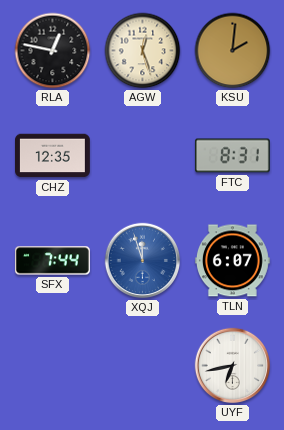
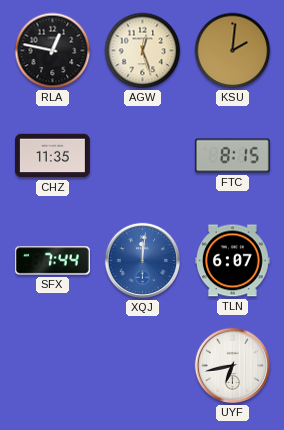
CHZ: 12:35 -> 11:35
FTC: 8:31 -> 8:15
XQJ: 11:57 -> 12:01
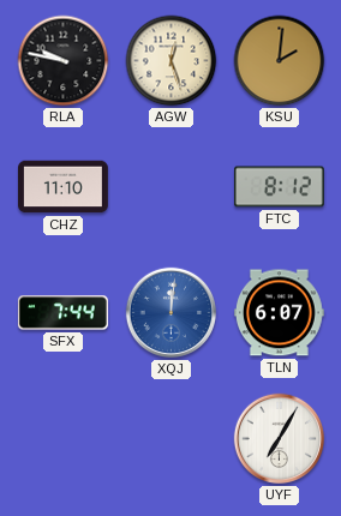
RLA: 12:47 -> 9:47
CHZ: 11:35 -> 11:10
FTC: 8:15 -> 8:12
UYF: 6:43 -> 7:05
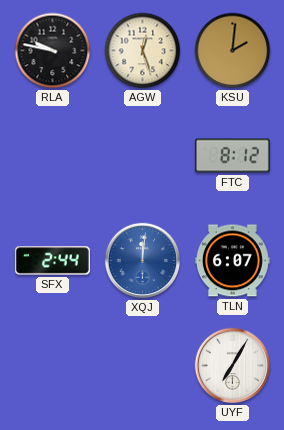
CHZ: 11:10 -> none
SFX: 7:44 -> 2:44
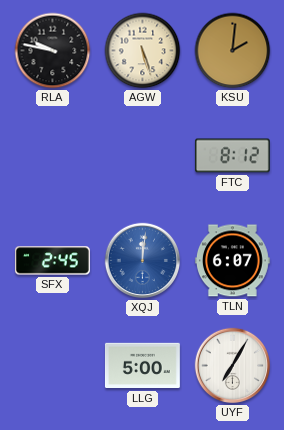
AGW: 12:27 -> 5:27
SFX: 2:44 -> 2:45
LLG: none -> 5:00
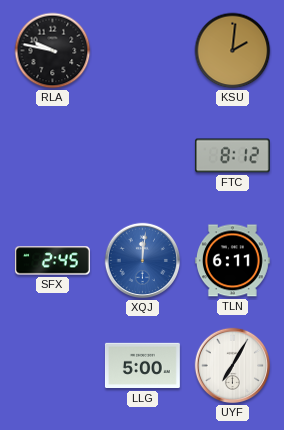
AGW: 5:27 -> none
TLN: 6:07 -> 6:11
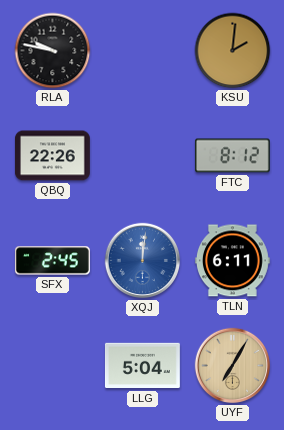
QBQ: none -> 22:26
LLG: 5:00 -> 5:04
UYF dial: white -> champagne
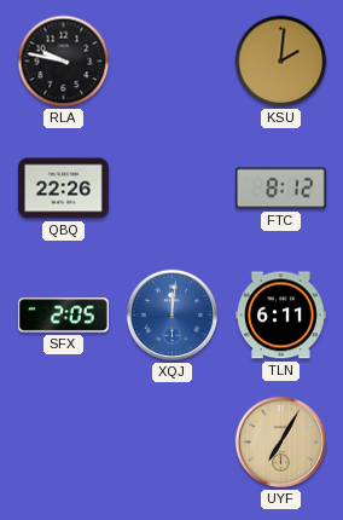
SFX: 2:45 -> 2:05
LLG: 5:04 -> none
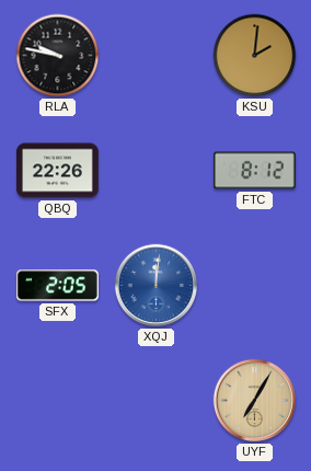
TLN: 6:11 -> none
